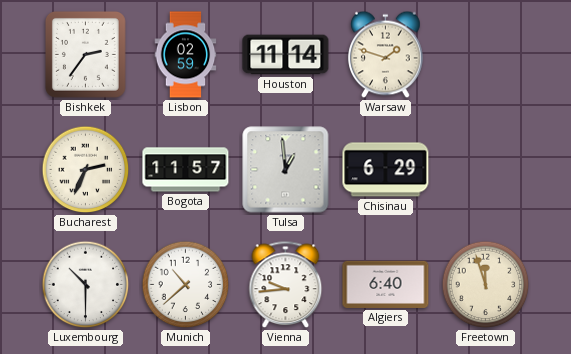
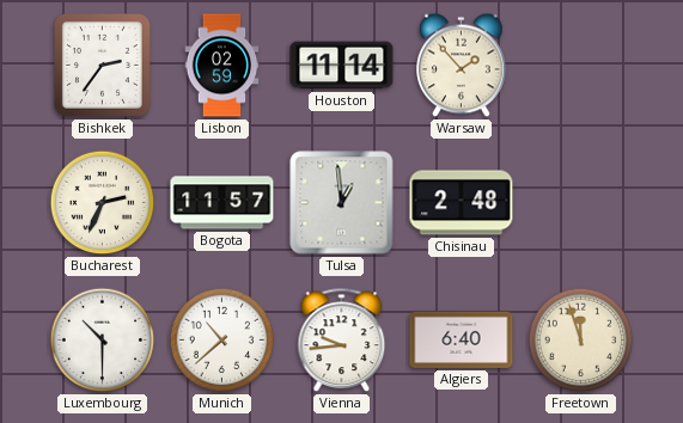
Warsaw: 1:48 -> 1:53
Chisinau: 6:29 -> 2:48
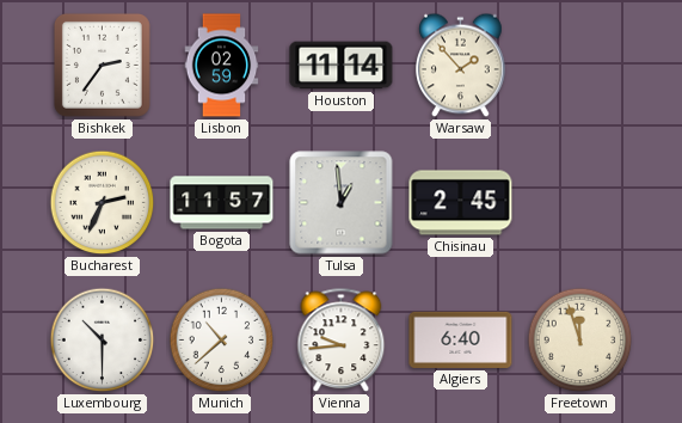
Chisinau: 2:48 -> 2:45
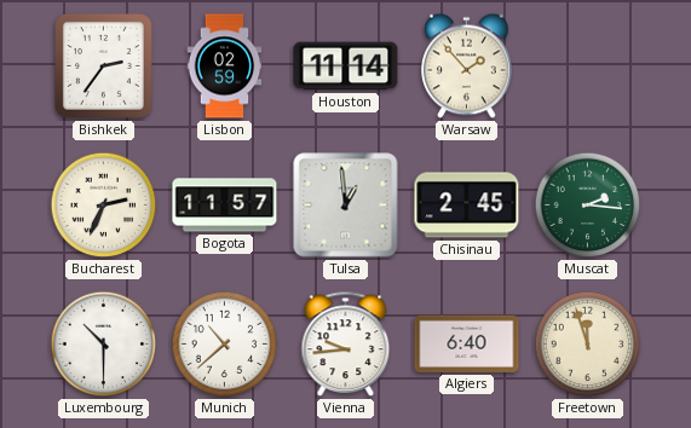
Muscat: none -> 2:16
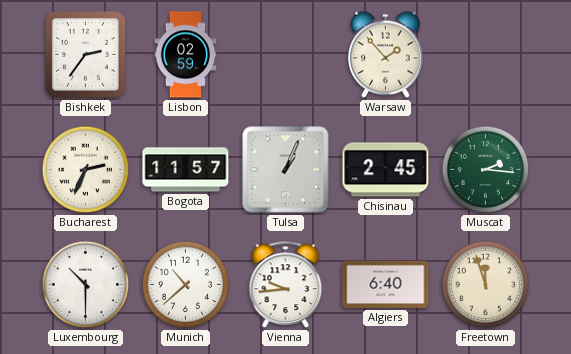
Houston: 11:14 -> none
Tulsa: 12:59 -> 1:04
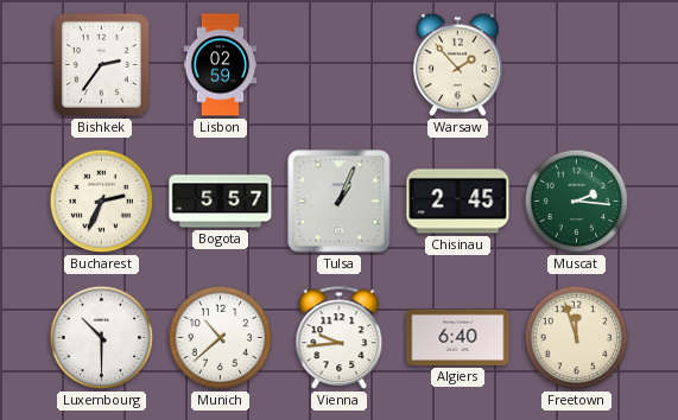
Bogota: 11:57 -> 5:57
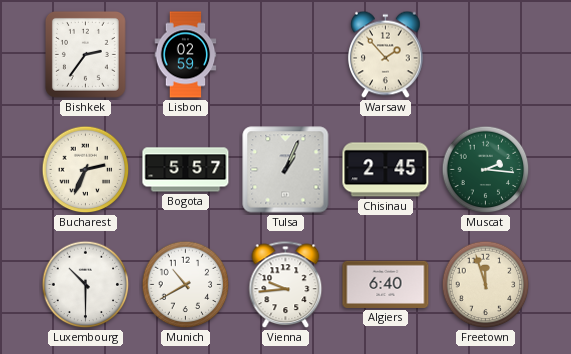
Munich: 10:38 -> 10:40
